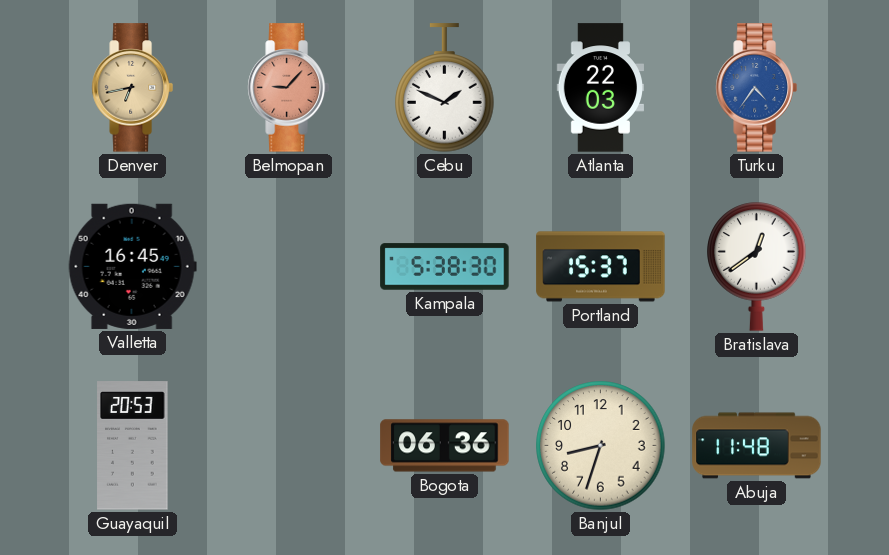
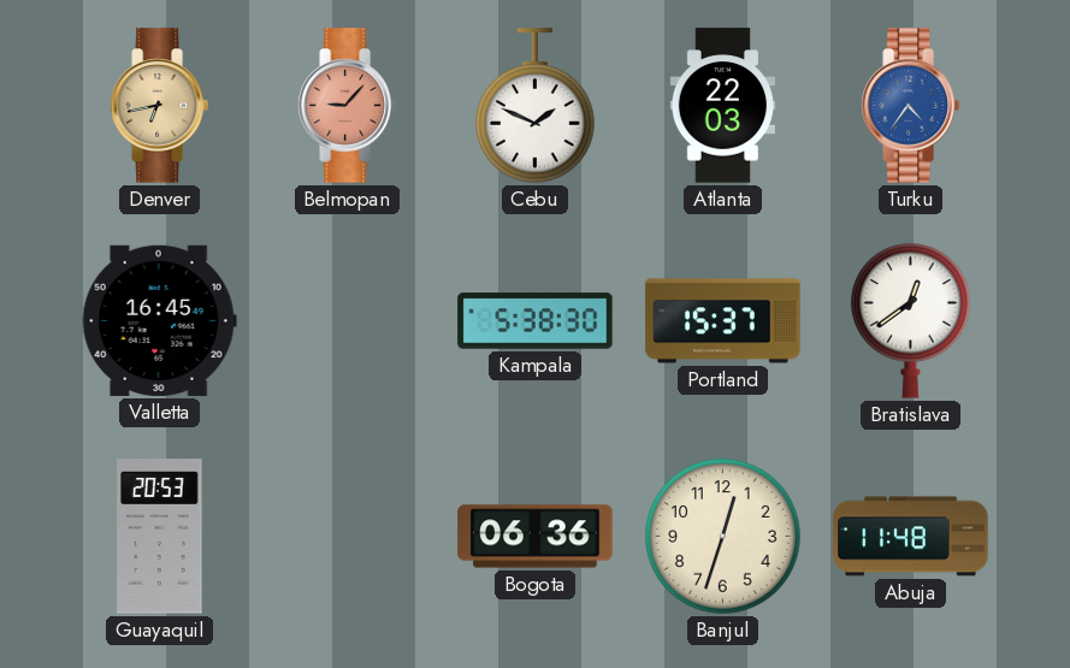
Banjul: 8:33 -> 12:33
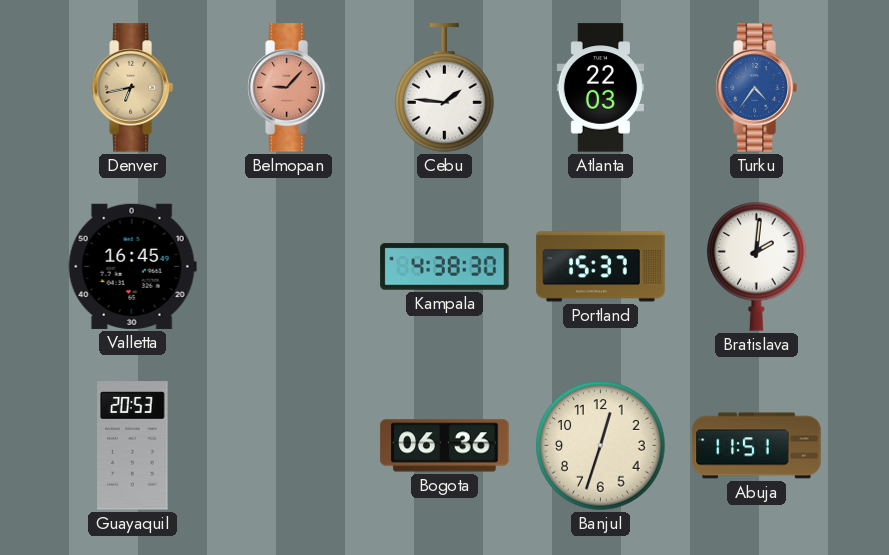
Cebu: 1:49 -> 1:46
Kampala: 5:38 -> 4:38
Bratislava: 12:39 -> 2:01
Abuja: 11:48 -> 11:51
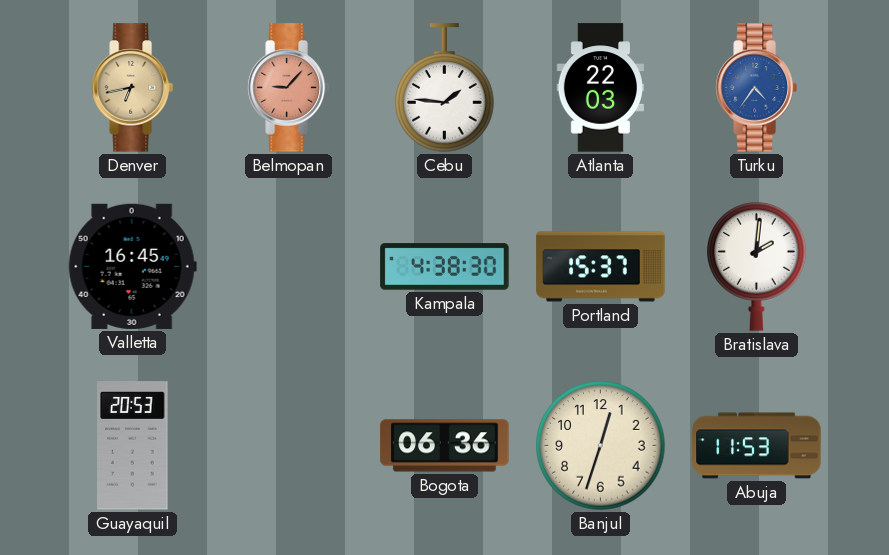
Abuja: 11:51 -> 11:53
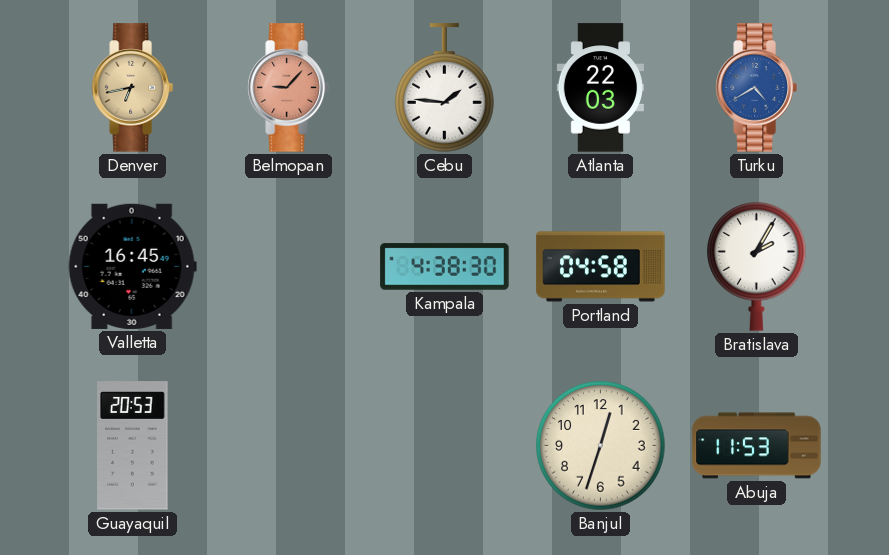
Turku: 4:36 -> 4:40
Portland: 15:37 -> 04:58
Bratislava: 2:01 -> 2:05
Bogota: 06:36 -> none
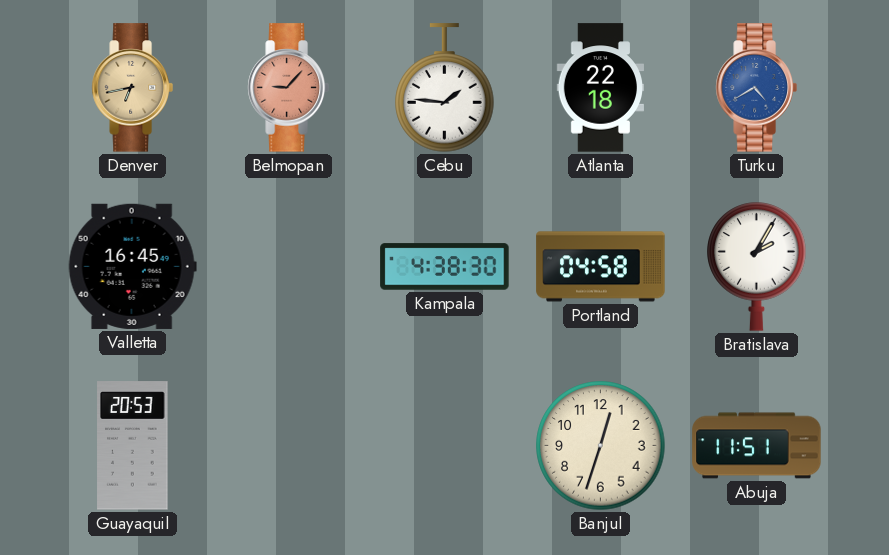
Atlanta: 22:03 -> 22:18
Abuja: 11:53 -> 11:51
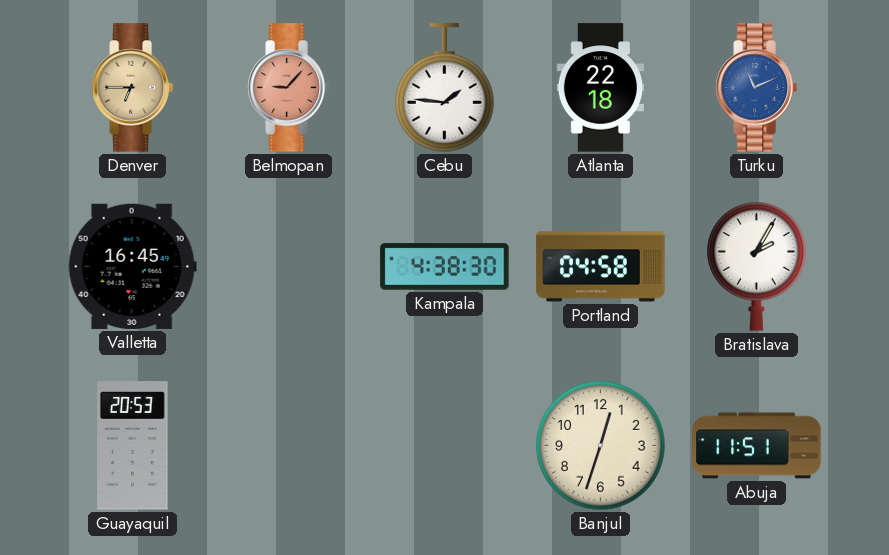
Denver: 6:43 -> 6:45
Turku: 4:40 -> 11:11
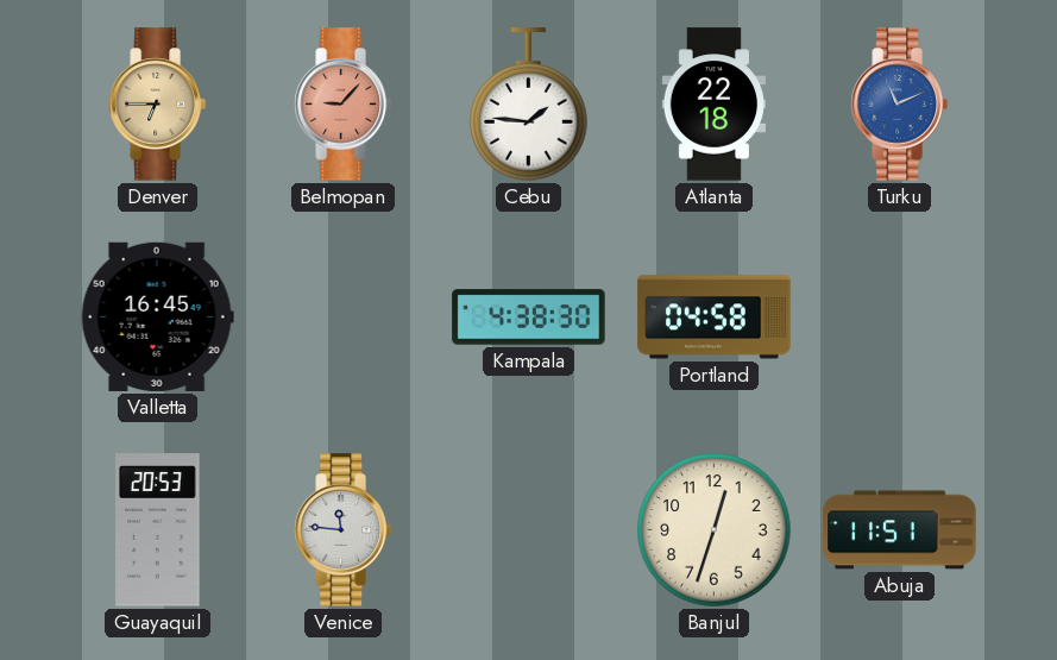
Bratislava: 2:05 -> none
Venice: none -> 11:46
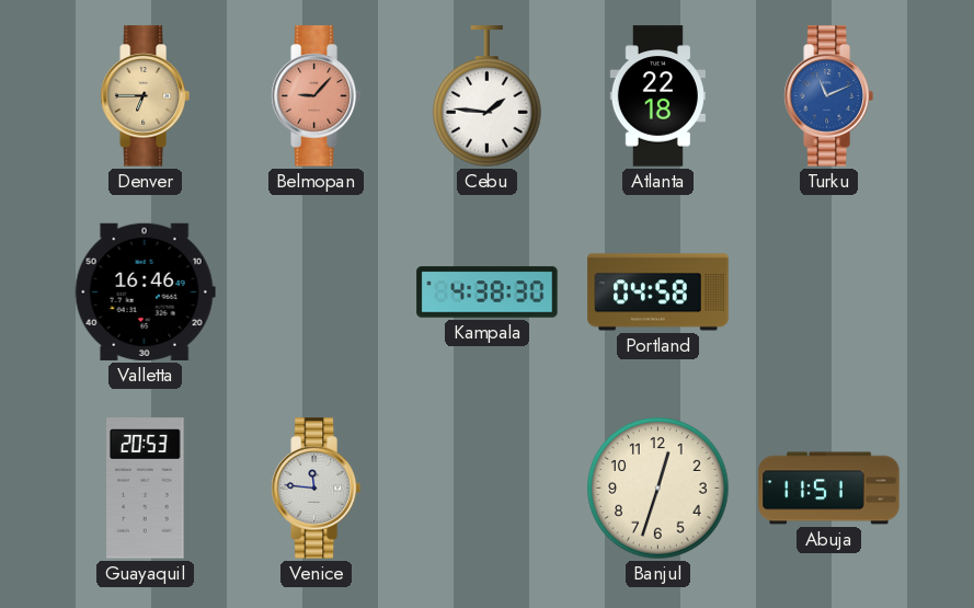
Valletta: 16:45 -> 16:46
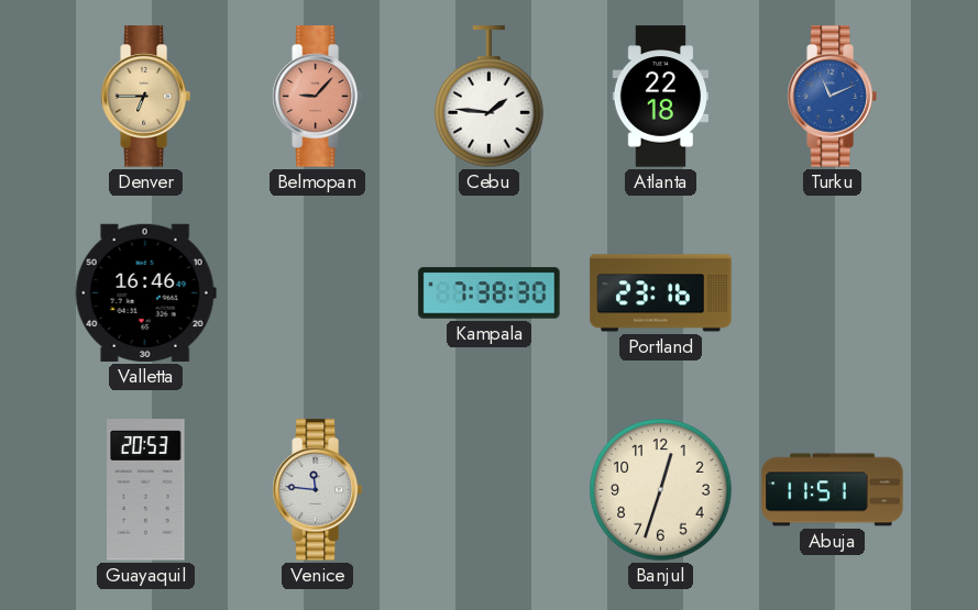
Kampala: 4:38 -> 7:38
Portland: 04:58 -> 23:16
